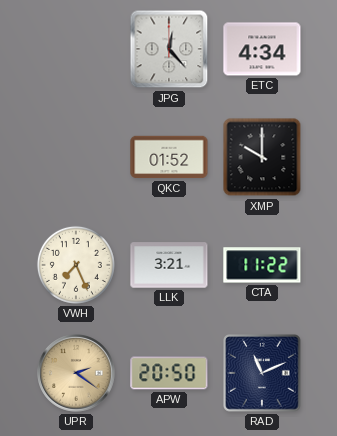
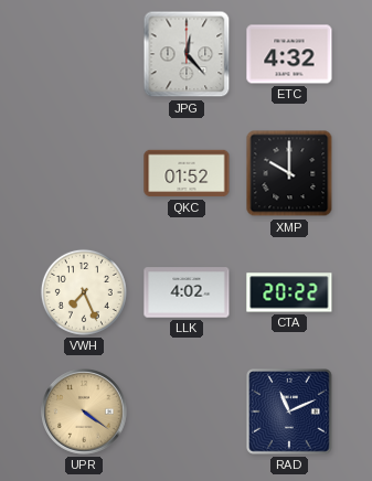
ETC: 4:34 -> 4:32
LLK: 3:21 -> 4:02
CTA: 11:22 -> 20:22
UPR: 2:21 -> 4:21
APW: 20:50 -> none
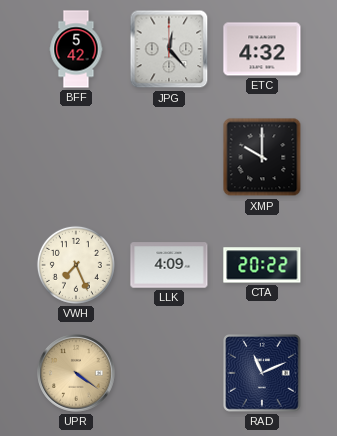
BFF: none -> 5:42
QKC: 01:52 -> none
LLK: 4:02 -> 4:09
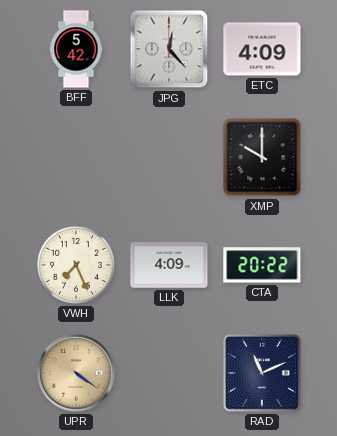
ETC: 4:32 -> 4:09
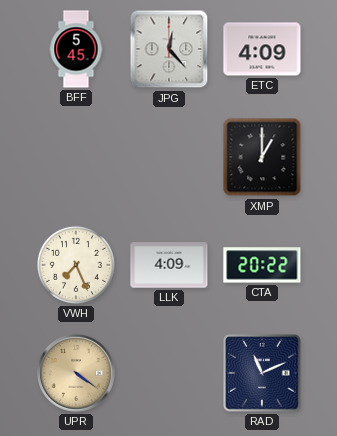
BFF: 5:42 -> 5:45
XMP: 10:00 -> 1:00
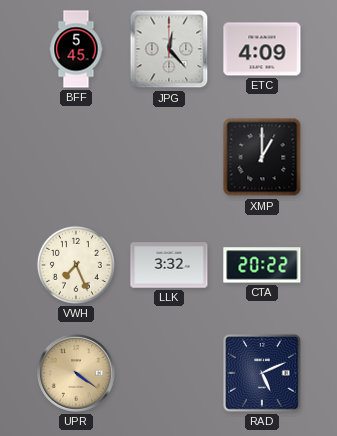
LLK: 4:09 -> 3:32
RAD: 11:11 -> 5:11
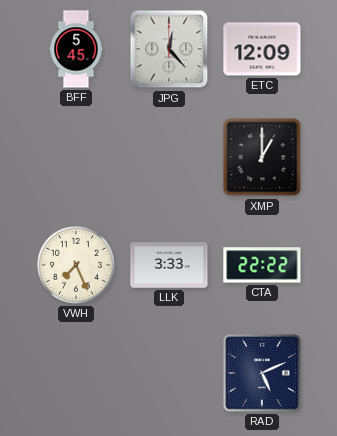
ETC: 4:09 -> 12:09
LLK: 3:32 -> 3:33
CTA: 20:22 -> 22:22
UPR: 4:21 -> none
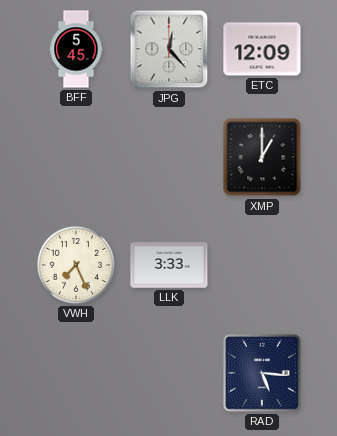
CTA: 22:22 -> none
RAD: 5:11 -> 5:16
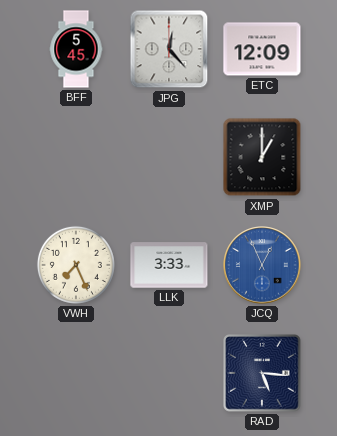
JCQ: none -> 12:56
